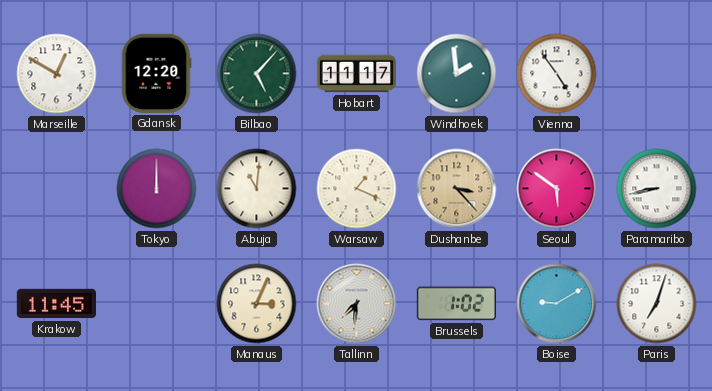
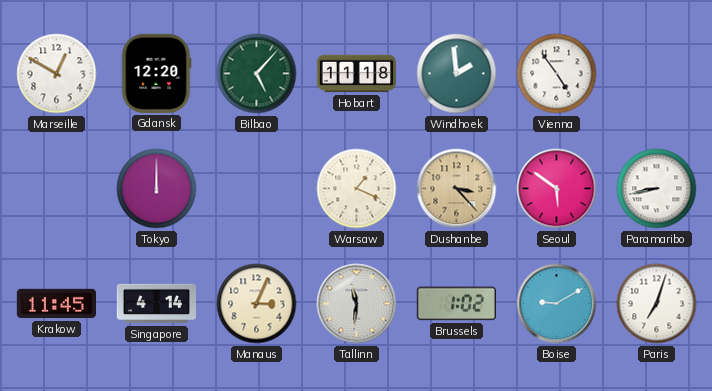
Hobart: 11:17 -> 11:18
Abuja: 11:01 -> none
Singapore: none -> 4:14
Tallinn: 7:31 -> 11:31
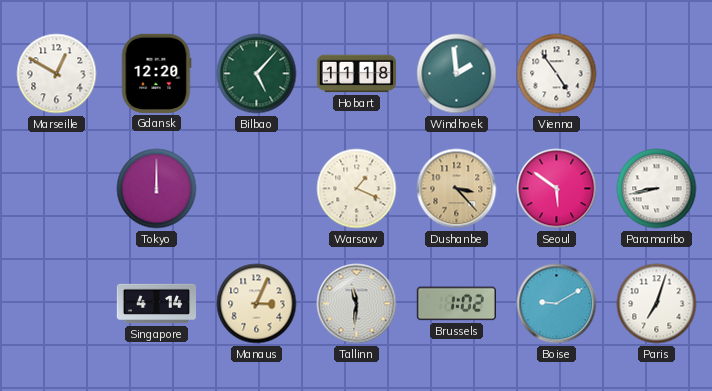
Krakow: 11:45 -> none
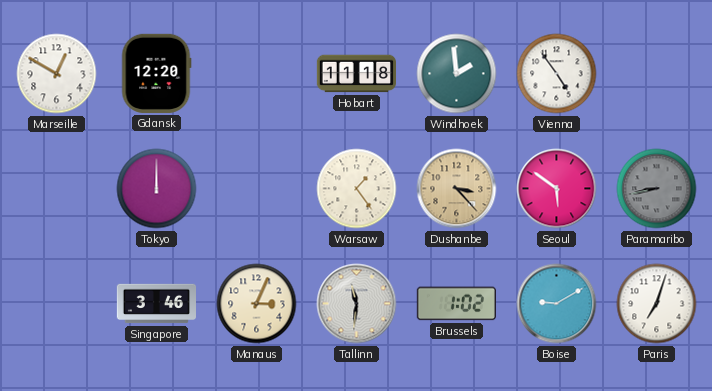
Bilbao: 5:07 -> none
Warsaw: 1:19 -> 1:24
Paramaribo dial: white -> grey
Singapore: 4:14 -> 3:46
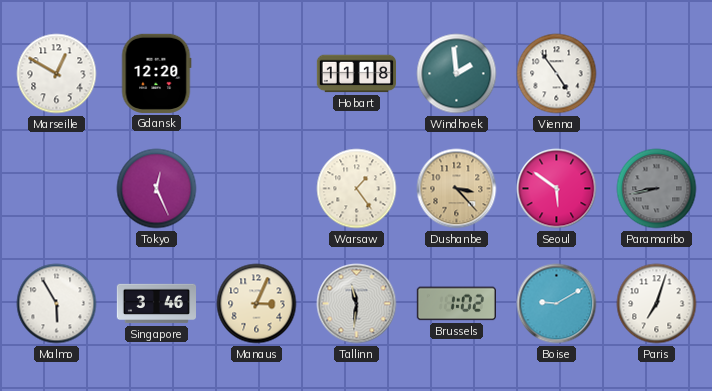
Tokyo: 12:00 -> 12:26
Malmo: none -> 5:55
